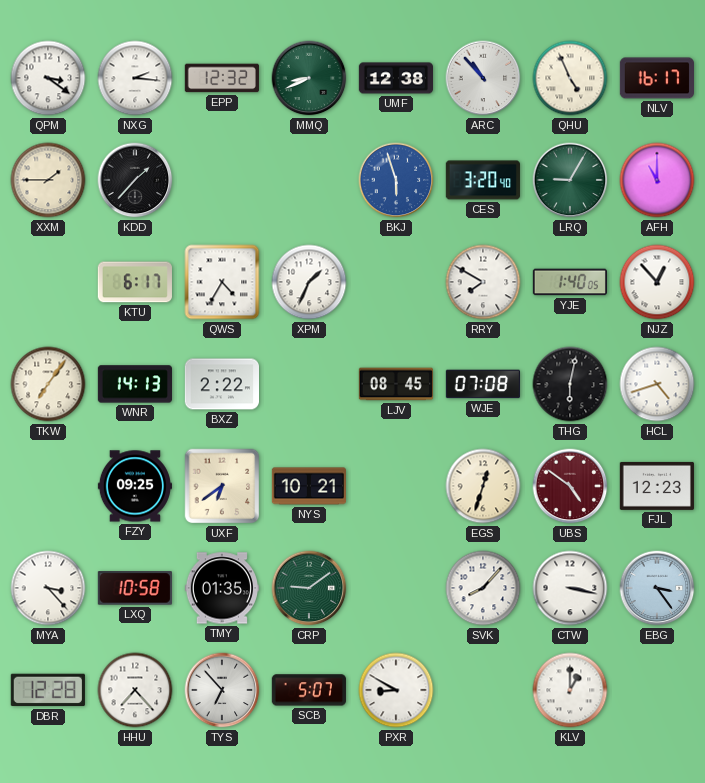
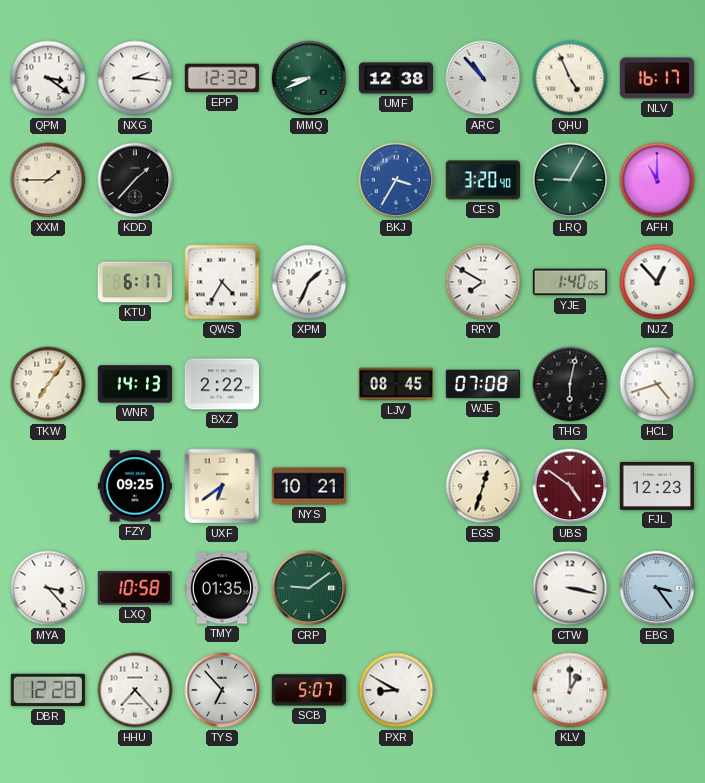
BKJ: 5:57 -> 3:35
SVK: 8:07 -> none
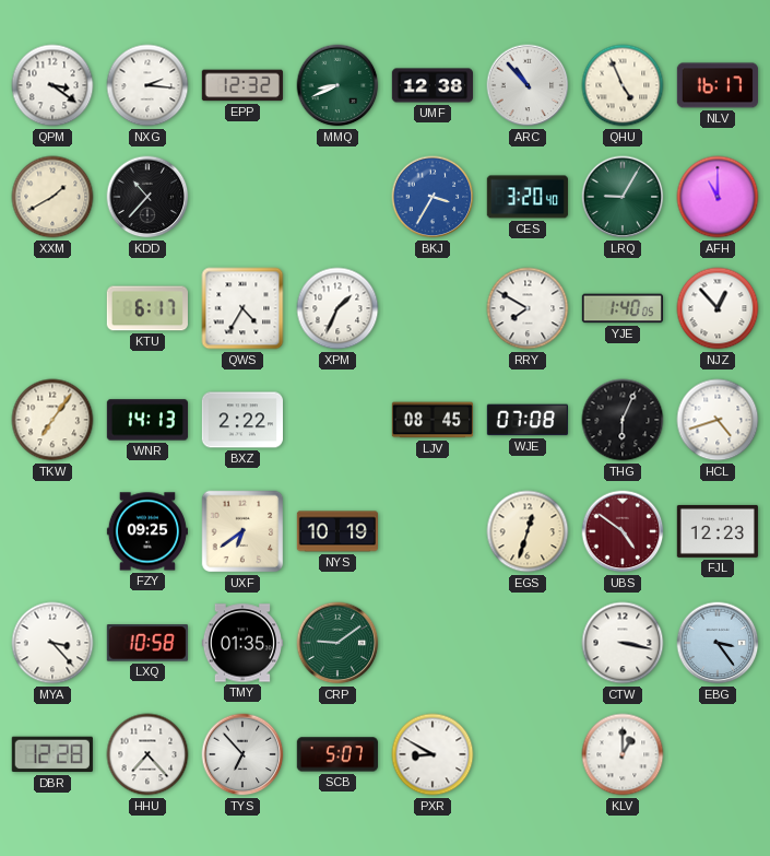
XXM: 1:45 -> 1:40
KDD: 1:37 -> 10:37
THG: 6:02 -> 6:04
NYS: 10:21 -> 10:19
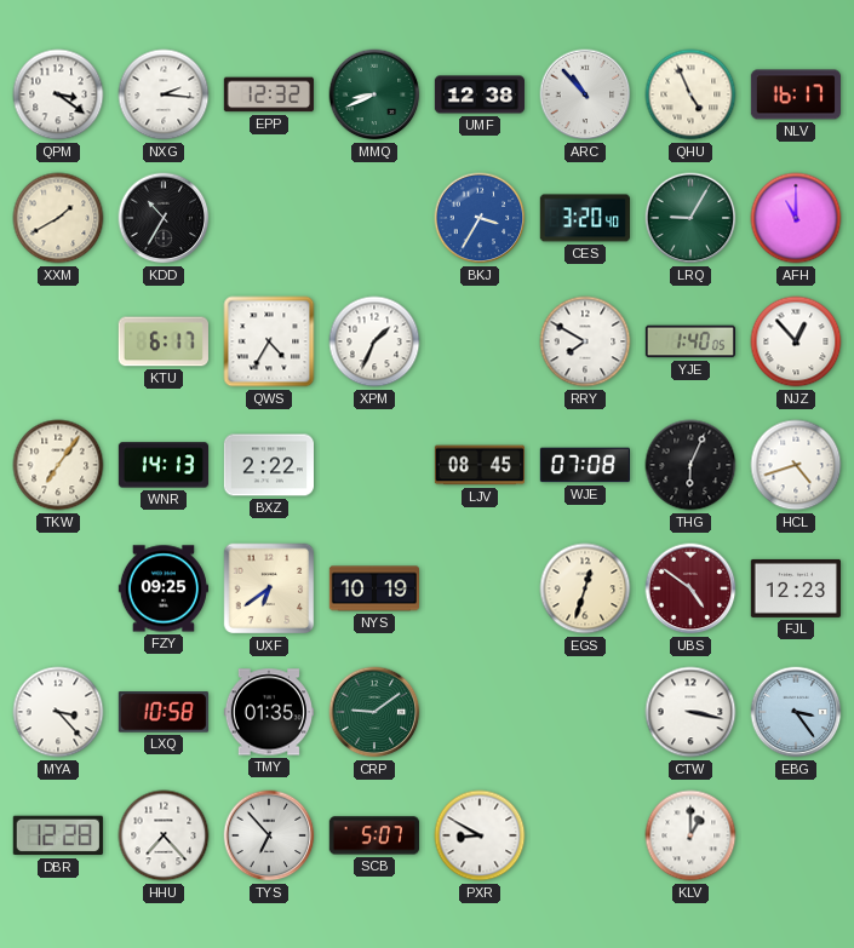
KDD: 10:37 -> 10:35
